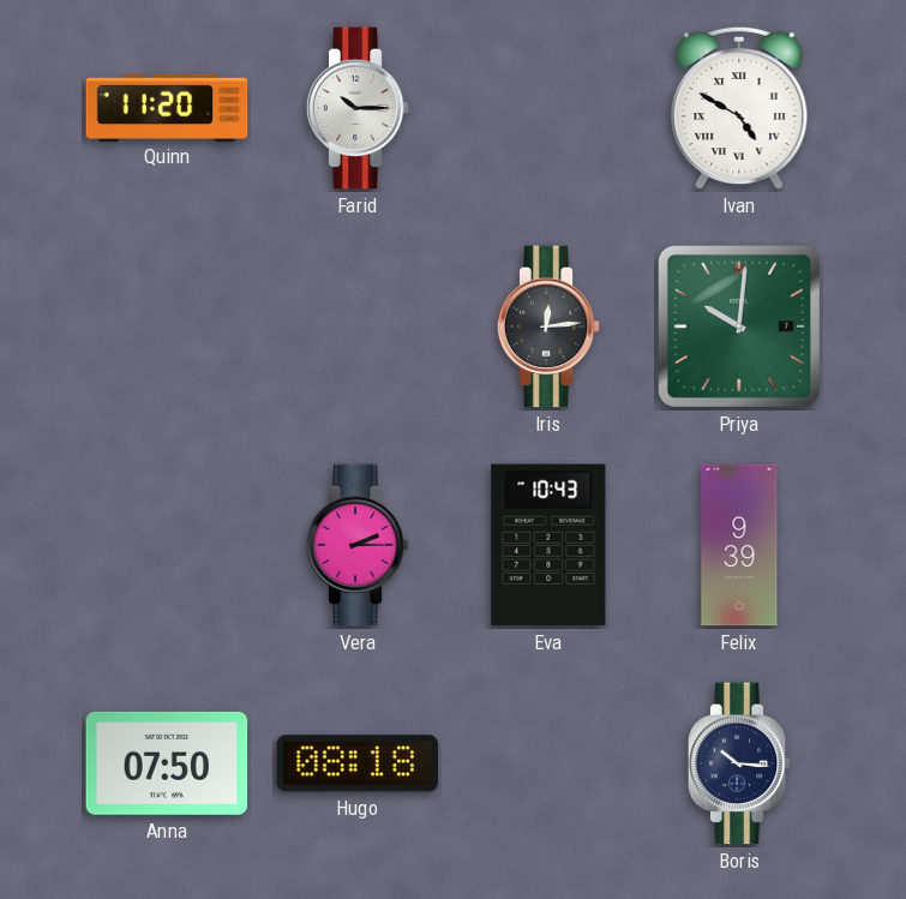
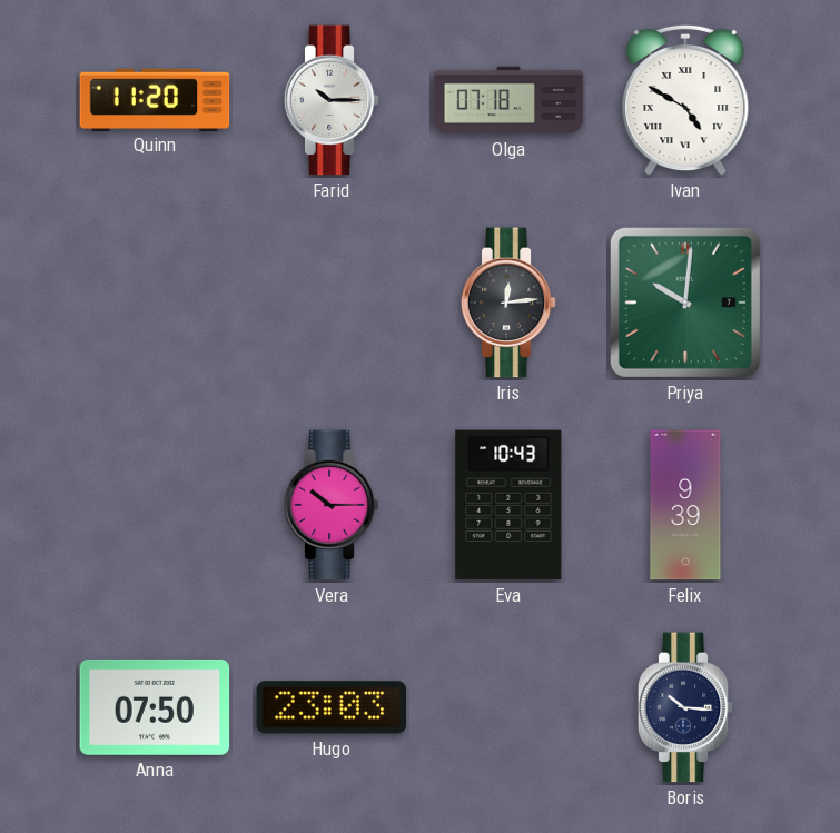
Olga: none -> 07:18
Vera: 2:15 -> 10:15
Hugo: 08:18 -> 23:03
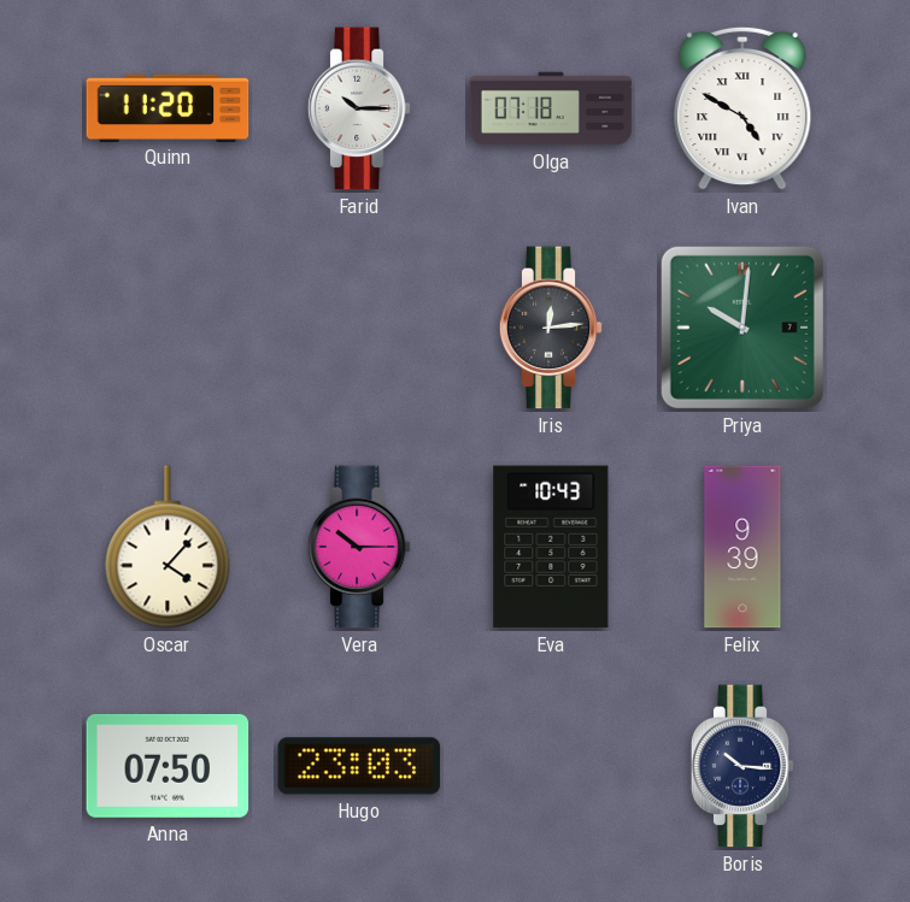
Oscar: none -> 4:07
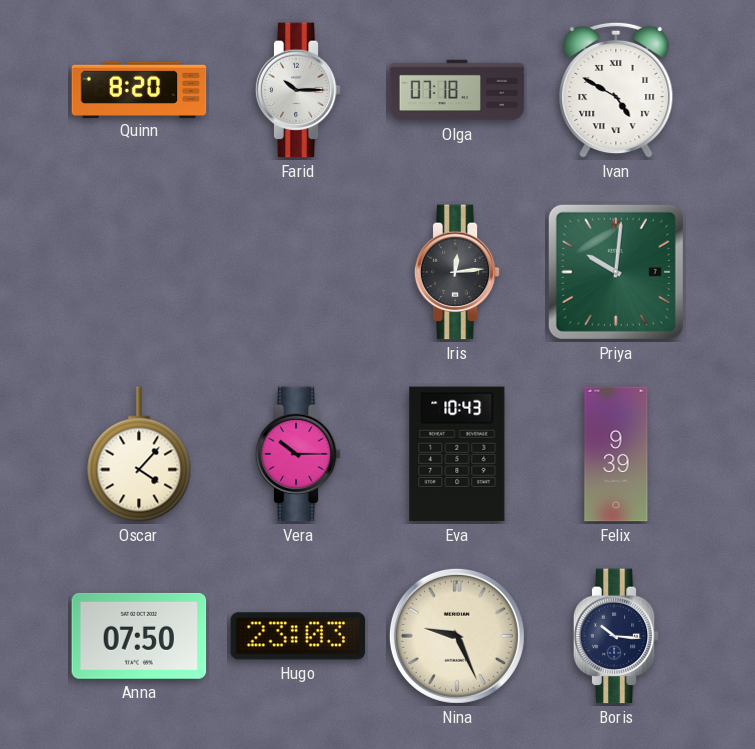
Quinn: 11:20 -> 8:20
Nina: none -> 9:26
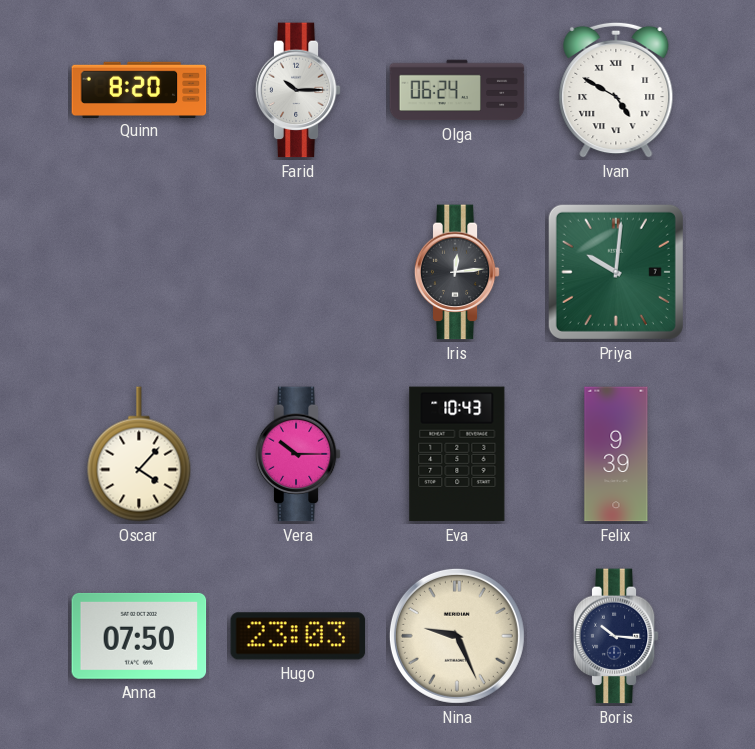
Olga: 07:18 -> 06:24
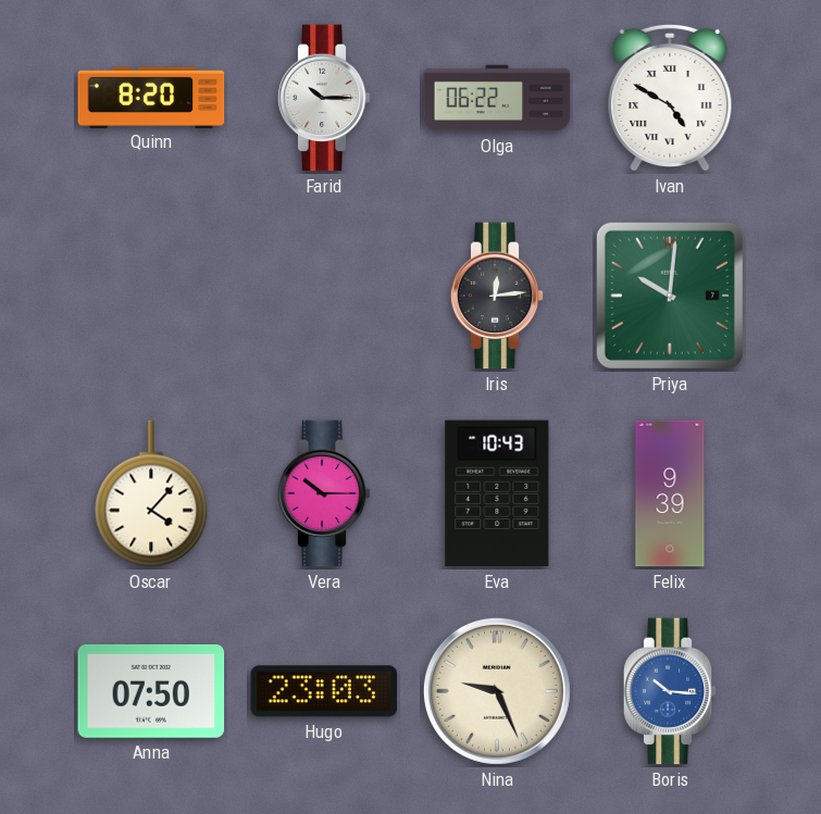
Olga: 06:24 -> 06:22
Boris dial: navy -> blue
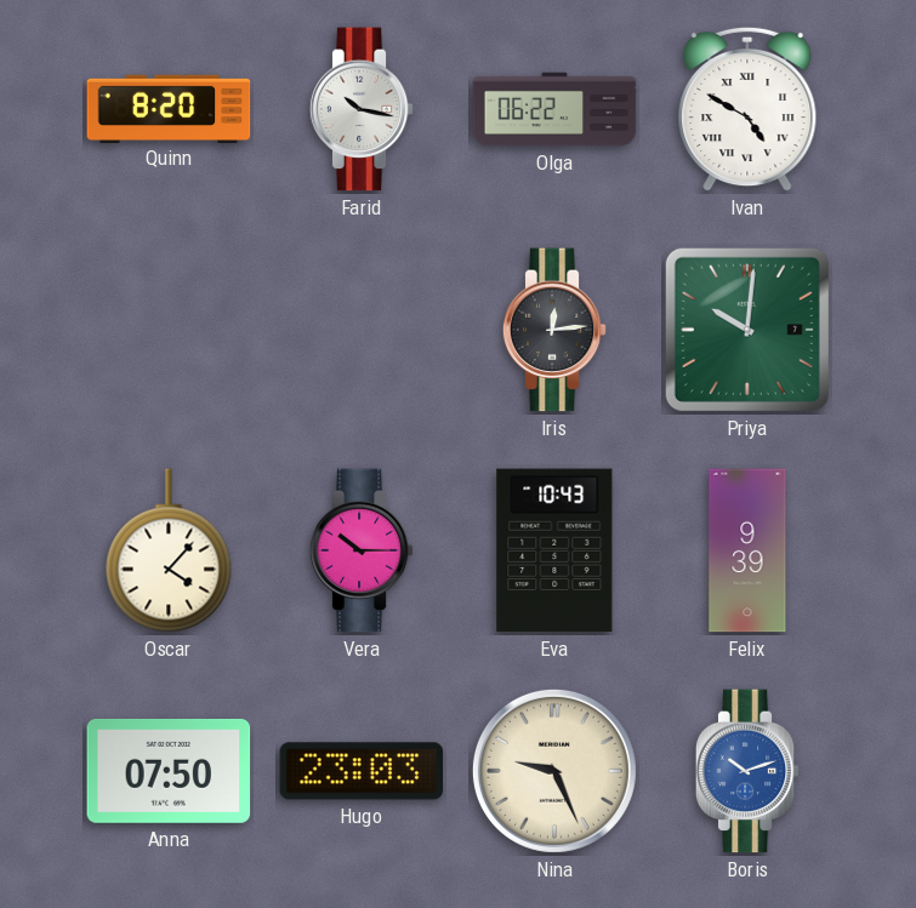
Farid: 10:15 -> 10:17
Boris: 10:16 -> 10:12
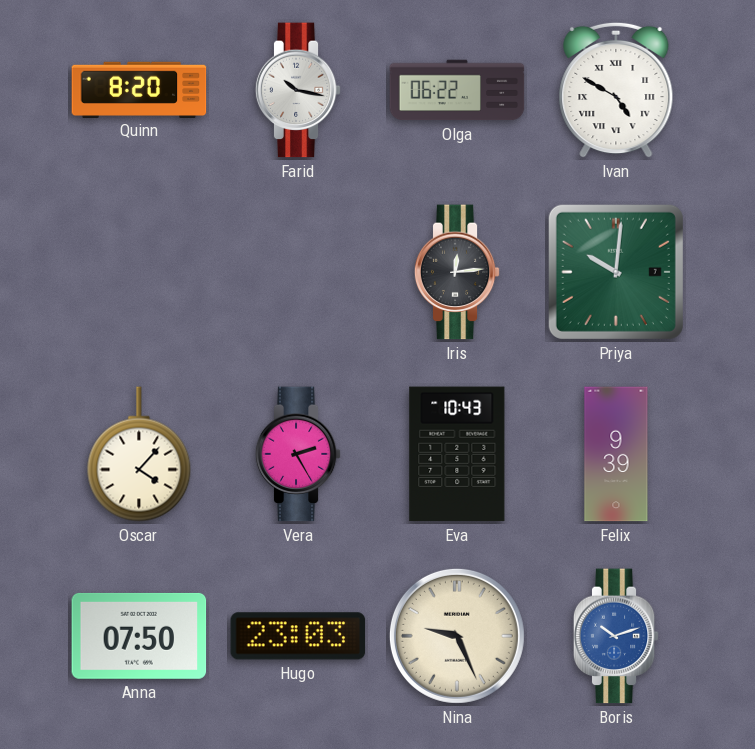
Vera: 10:15 -> 2:25
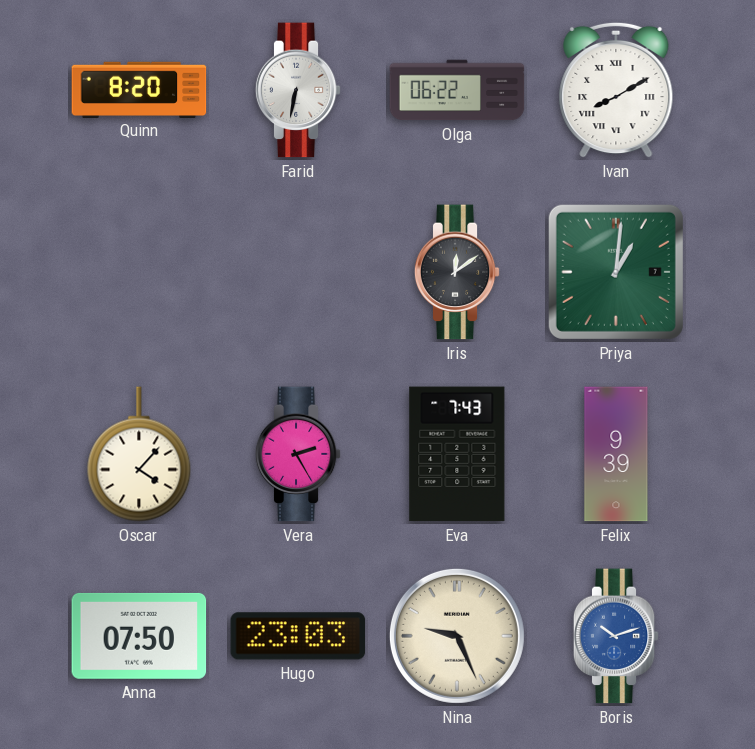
Farid: 10:17 -> 6:32
Ivan: 4:50 -> 8:10
Iris: 12:14 -> 12:09
Priya: 10:01 -> 1:01
Eva: 10:43 -> 7:43
